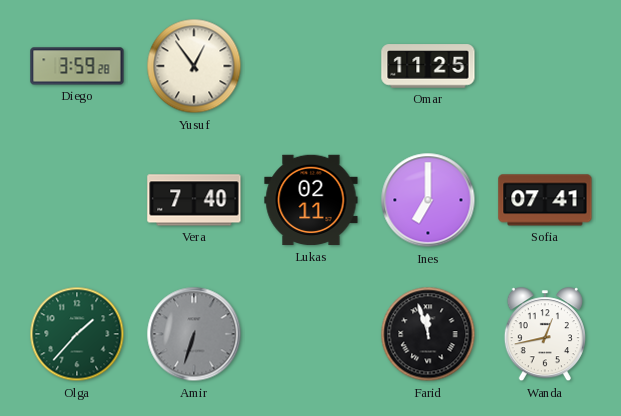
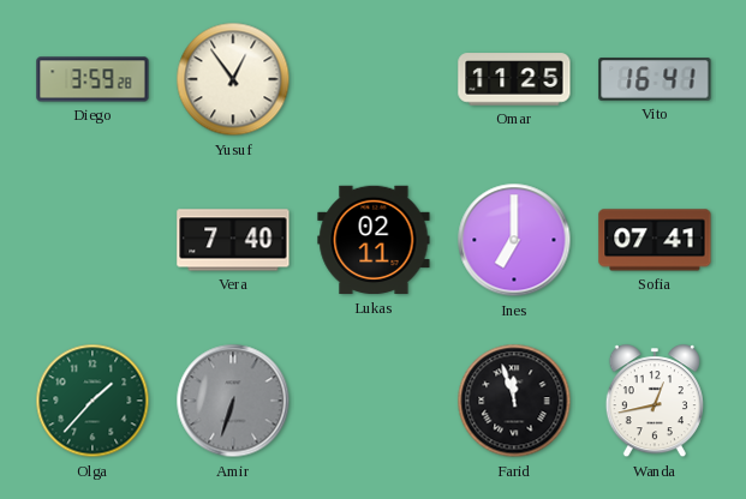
Vito: none -> 16:41
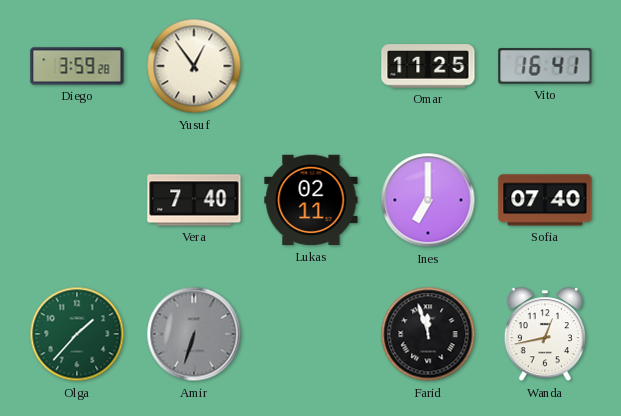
Sofia: 07:41 -> 07:40
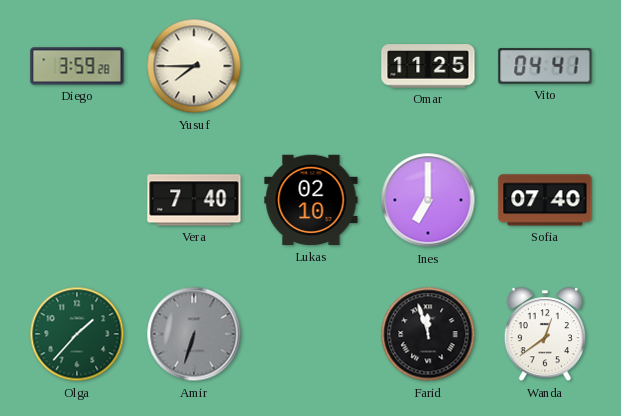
Yusuf: 12:54 -> 7:45
Vito: 16:41 -> 04:41
Lukas: 02:11 -> 02:10
Wanda: 12:43 -> 12:39
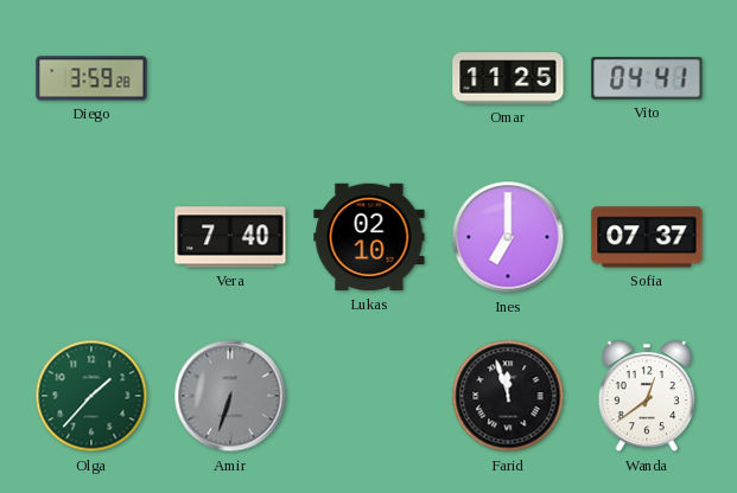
Yusuf: 7:45 -> none
Sofia: 07:40 -> 07:37
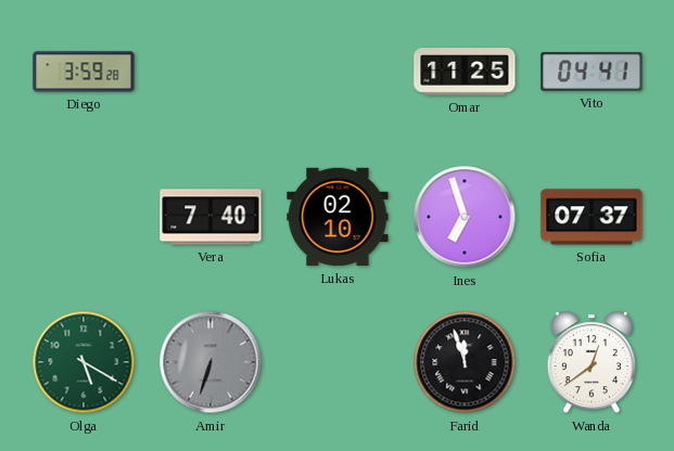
Ines: 7:00 -> 6:57
Olga: 1:37 -> 5:20
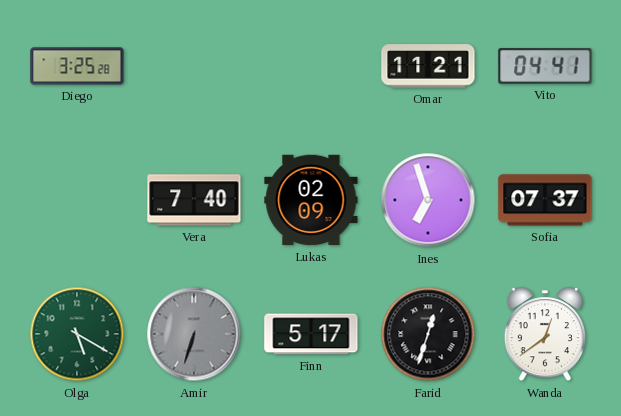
Diego: 3:59 -> 3:25
Omar: 11:25 -> 11:21
Lukas: 02:10 -> 02:09
Finn: none -> 5:17
Farid: 11:57 -> 12:33
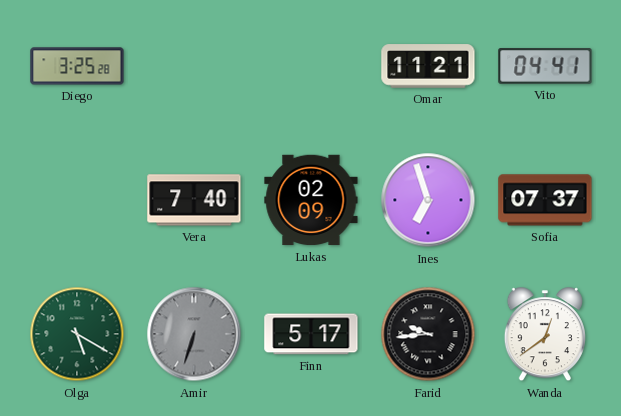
Farid: 12:33 -> 9:44
